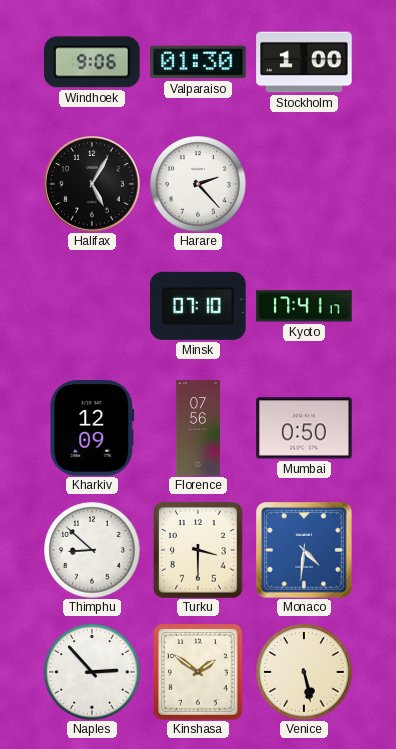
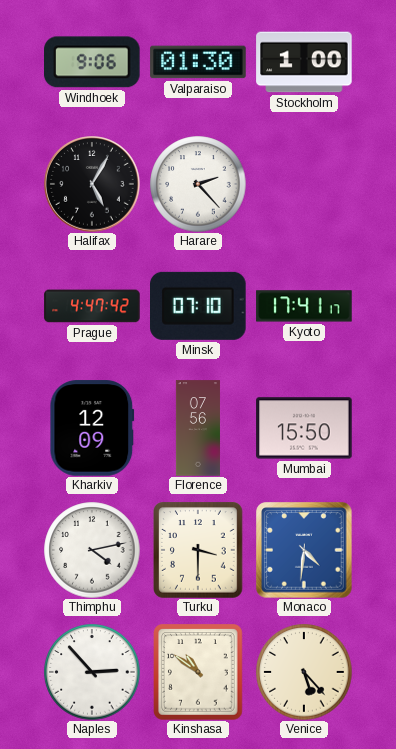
Prague: none -> 4:47
Mumbai: 0:50 -> 15:50
Thimphu: 8:52 -> 4:13
Kinshasa: 1:51 -> 10:51
Venice: 5:28 -> 5:23
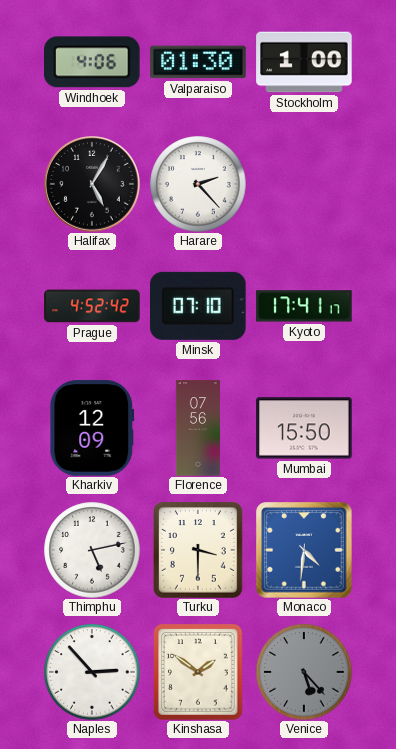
Windhoek: 9:06 -> 4:06
Prague: 4:47 -> 4:52
Thimphu: 4:13 -> 5:13
Kinshasa: 10:51 -> 1:51
Venice dial: cream -> grey
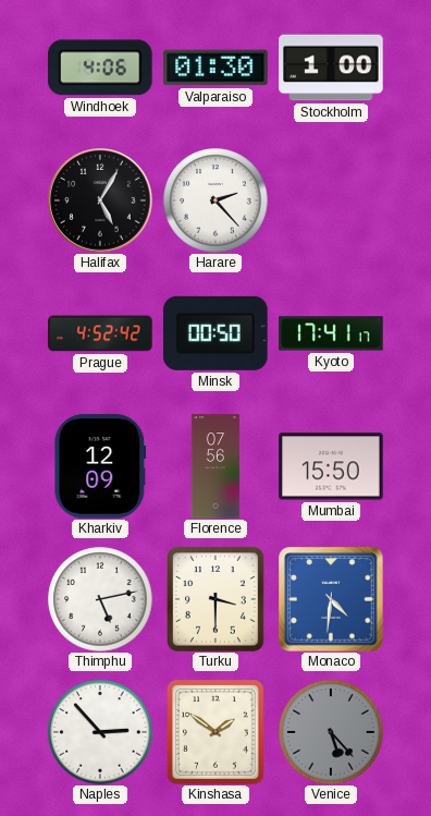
Minsk: 07:10 -> 00:50
